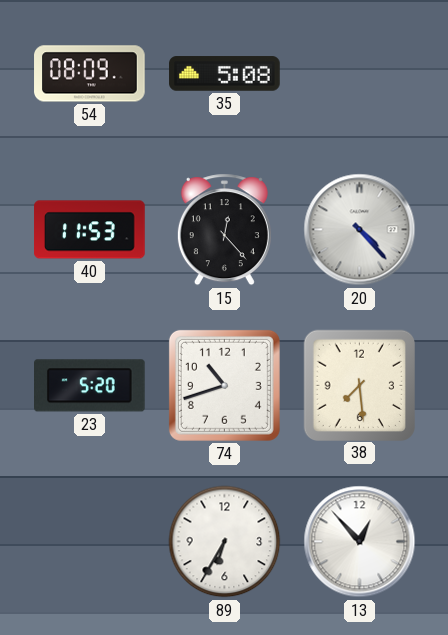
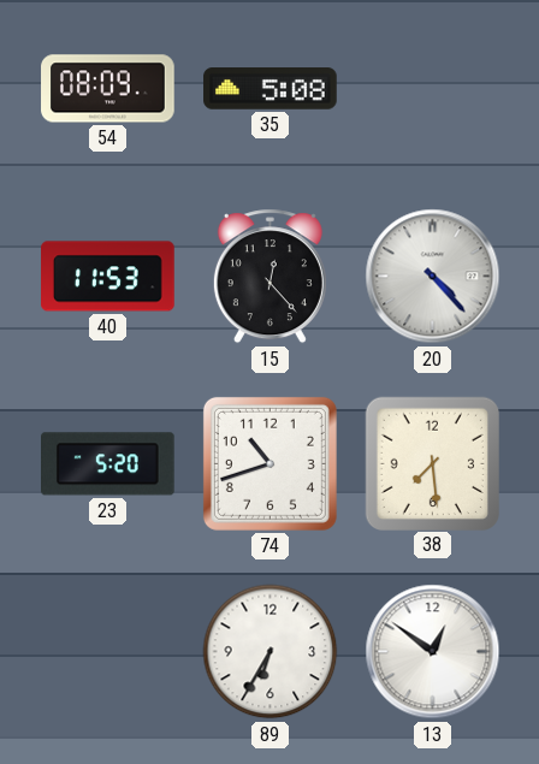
13: 12:53 -> 12:51
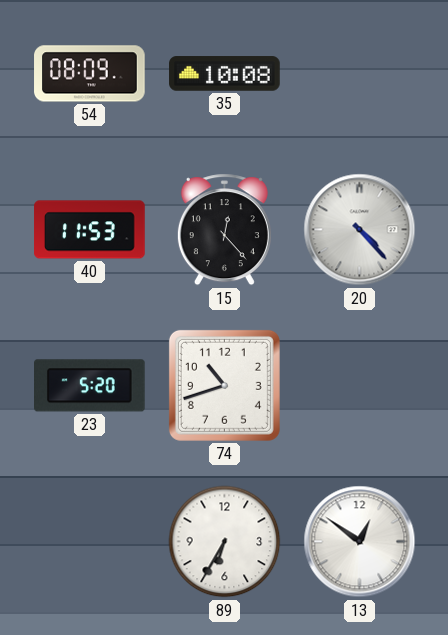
35: 5:08 -> 10:08
38: 7:29 -> none
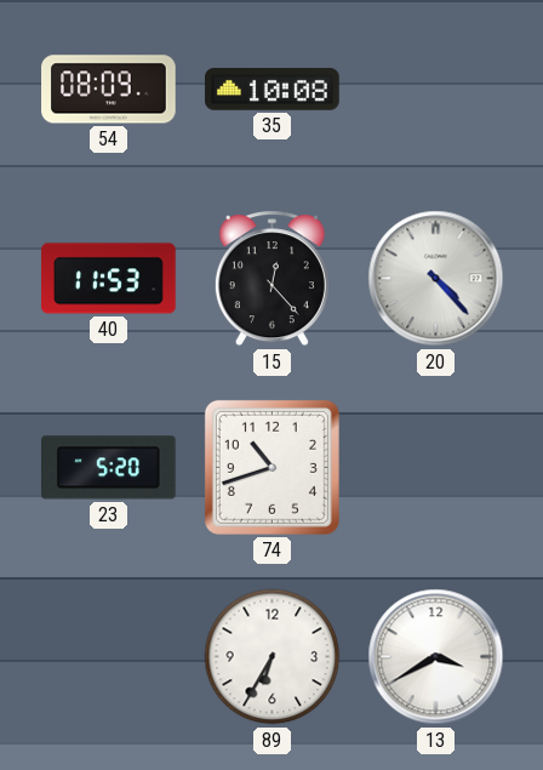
13: 12:51 -> 3:40
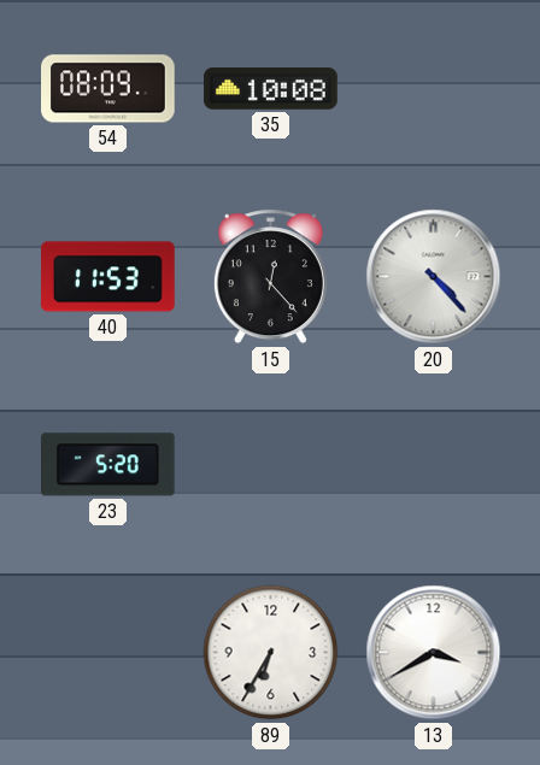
74: 10:42 -> none
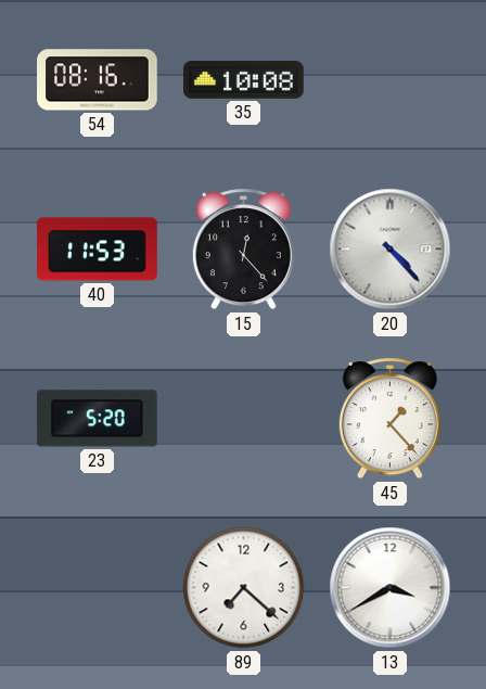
54: 08:09 -> 08:16
45: none -> 1:23
89: 6:35 -> 7:22
